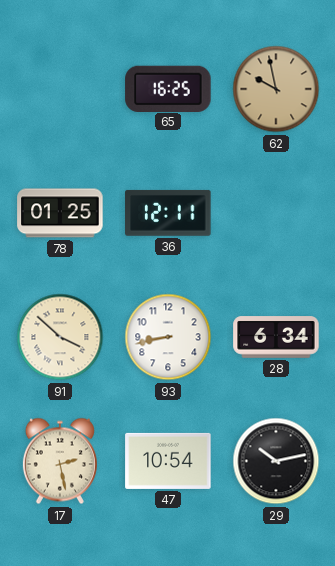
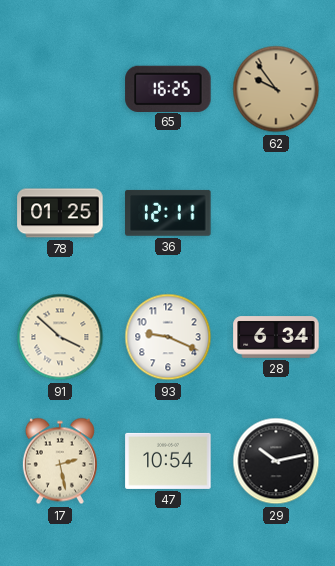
62: 9:58 -> 9:54
93: 8:43 -> 9:19
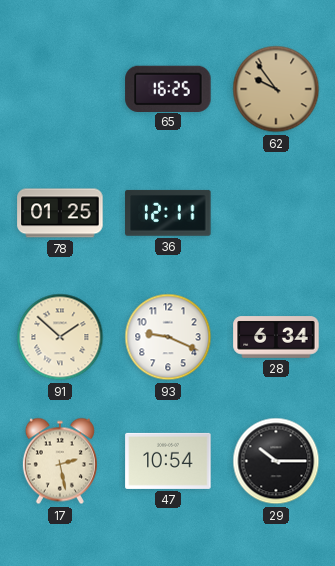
91: 3:52 -> 1:52
29: 10:13 -> 10:15
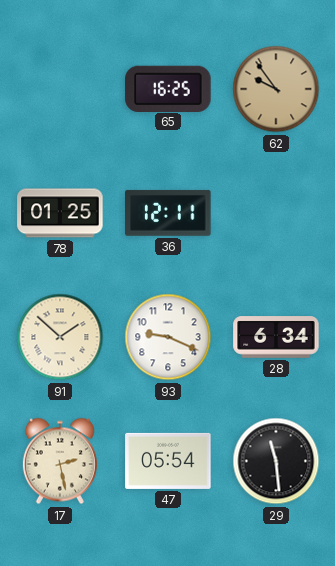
47: 10:54 -> 05:54
29: 10:15 -> 11:29
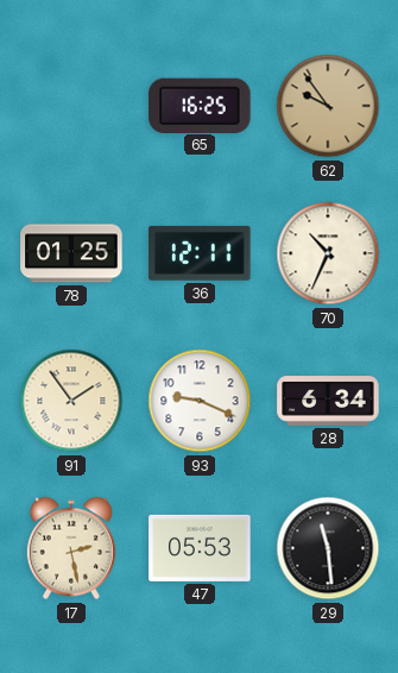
70: none -> 10:34
91: 1:52 -> 1:54
47: 05:54 -> 05:53
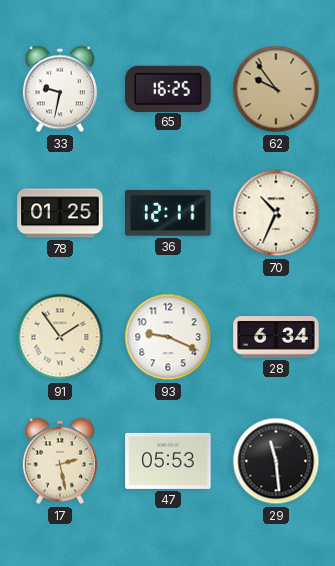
33: none -> 9:32
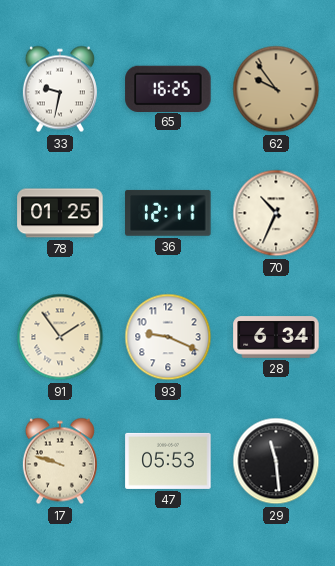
17: 2:28 -> 9:48
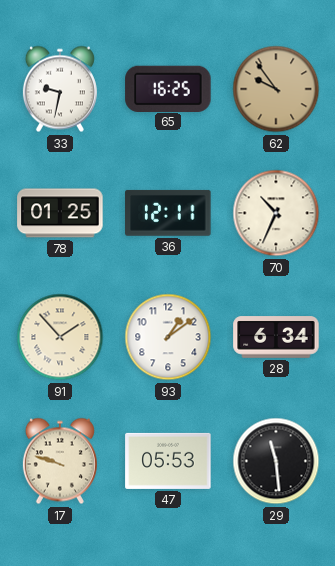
91: 1:54 -> 1:53
93: 9:19 -> 1:09
